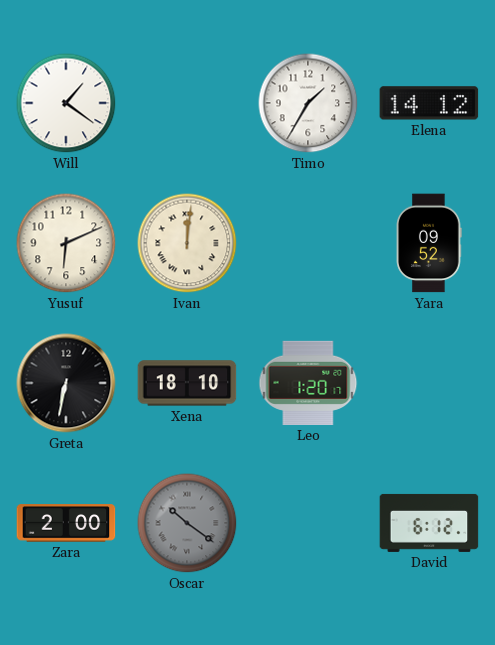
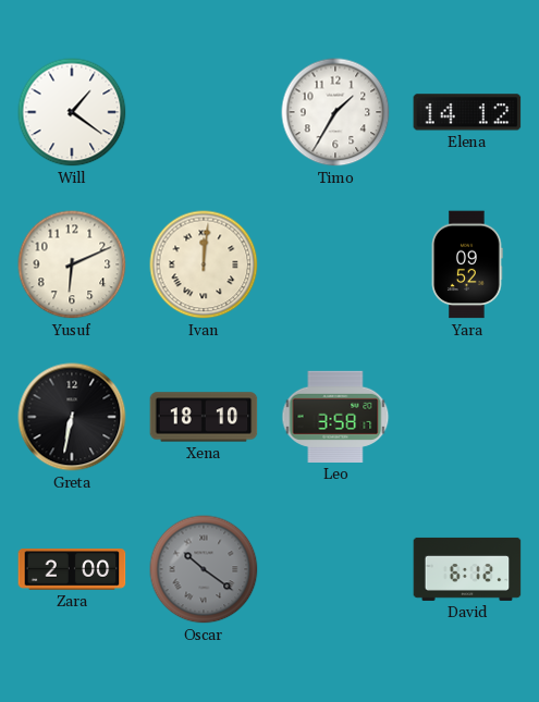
Leo: 1:20 -> 3:58
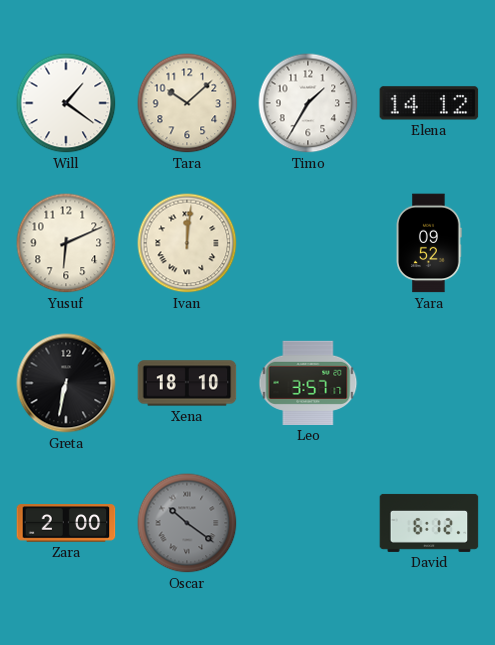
Tara: none -> 10:08
Leo: 3:58 -> 3:57
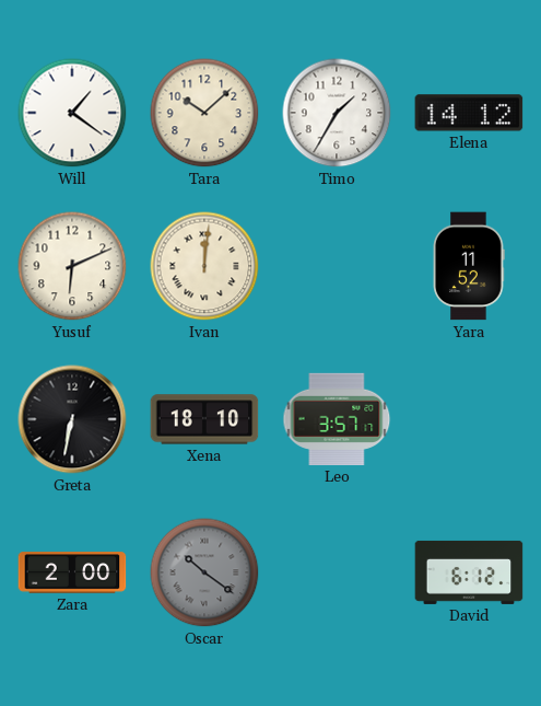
Yara: 09:52 -> 11:52
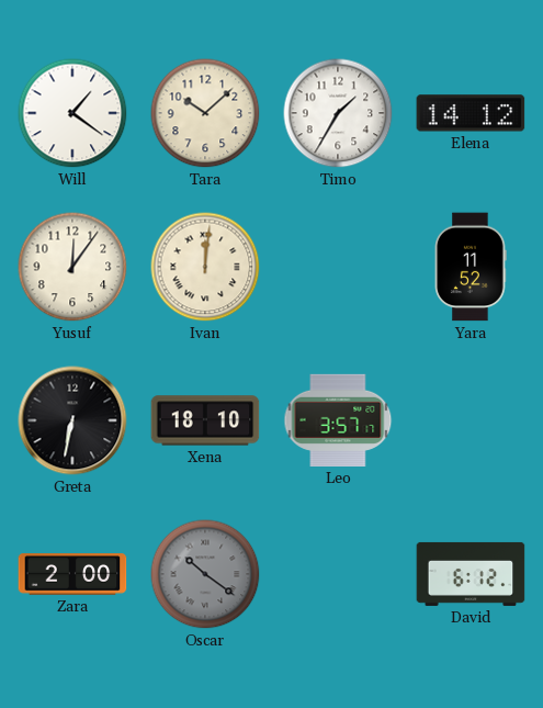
Yusuf: 6:11 -> 12:06
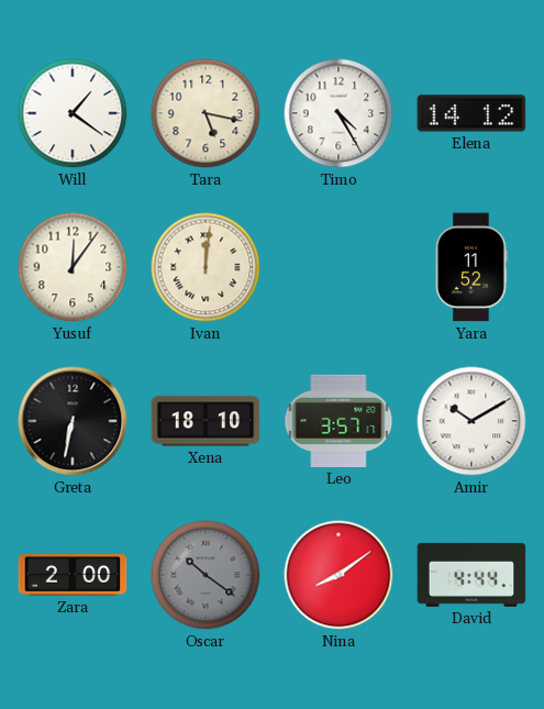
Tara: 10:08 -> 5:17
Timo: 1:35 -> 4:25
Amir: none -> 10:10
Nina: none -> 8:09
David: 6:12 -> 4:44
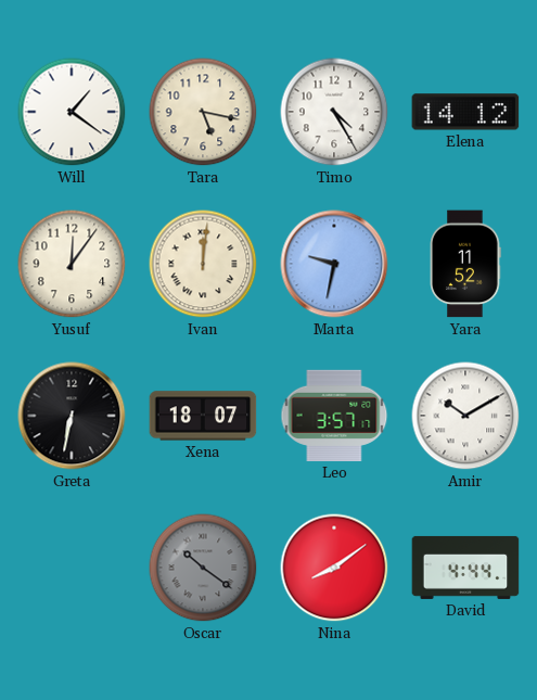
Marta: none -> 9:32
Xena: 18:10 -> 18:07
Zara: 2:00 -> none
